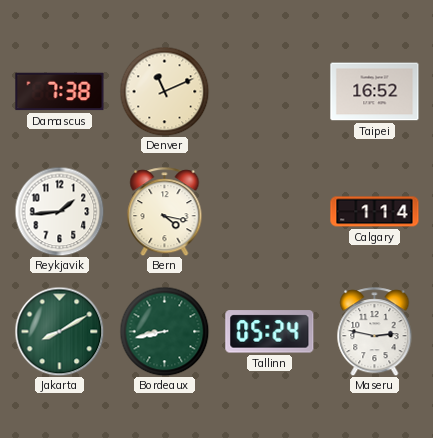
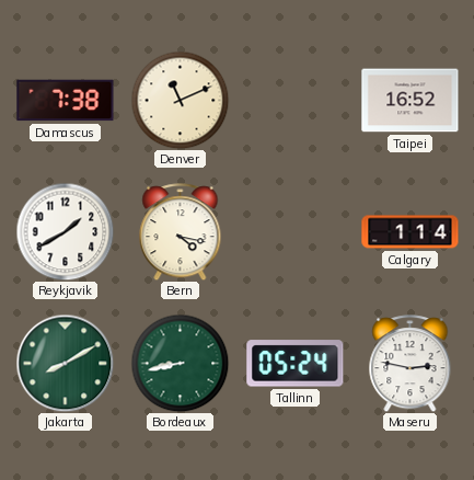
Reykjavik: 1:44 -> 1:40
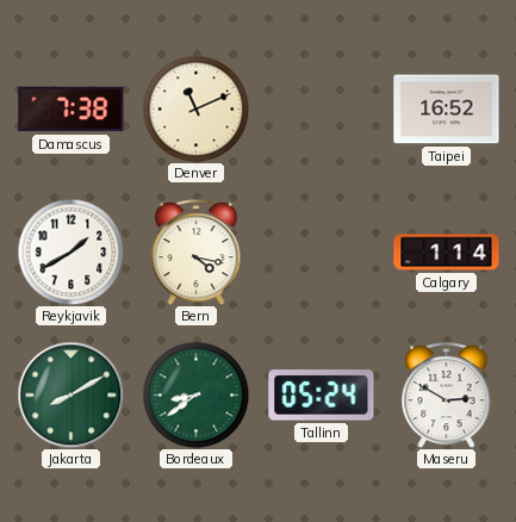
Bordeaux: 8:43 -> 8:39
Maseru: 2:47 -> 2:50
